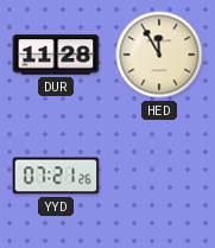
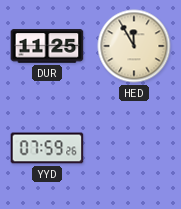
DUR: 11:28 -> 11:25
YYD: 07:21 -> 07:59
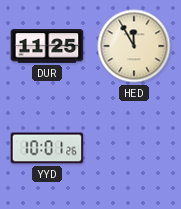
YYD: 07:59 -> 10:01
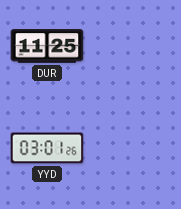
HED: 11:55 -> none
YYD: 10:01 -> 03:01
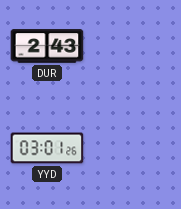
DUR: 11:25 -> 2:43
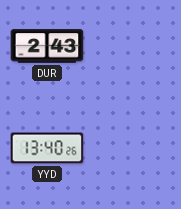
YYD: 03:01 -> 13:40
